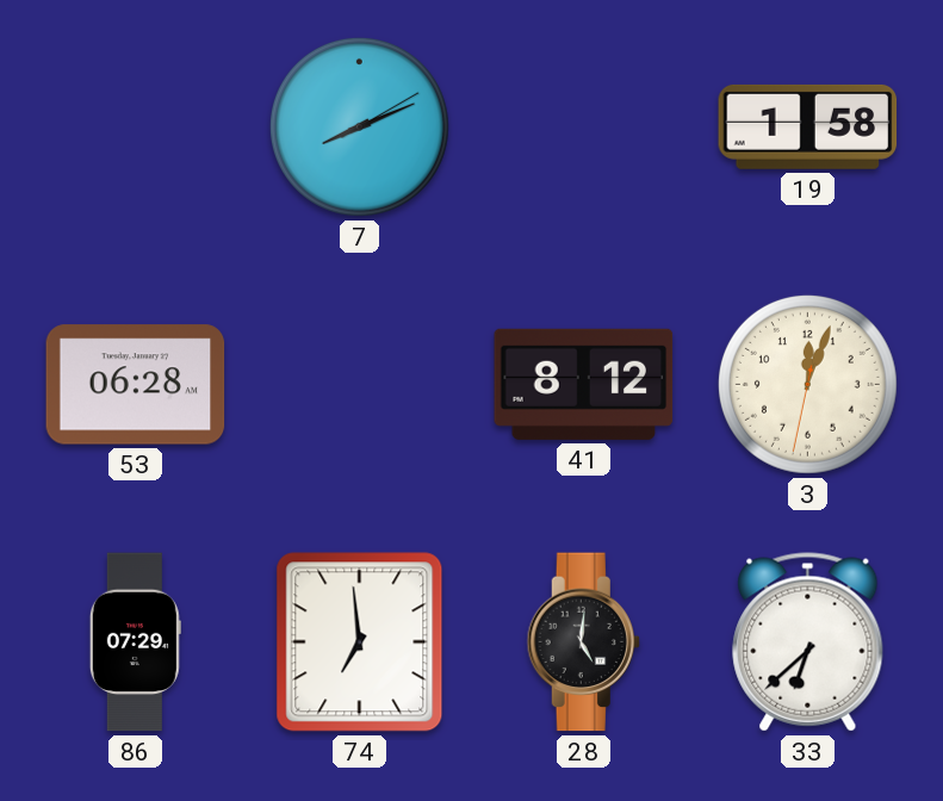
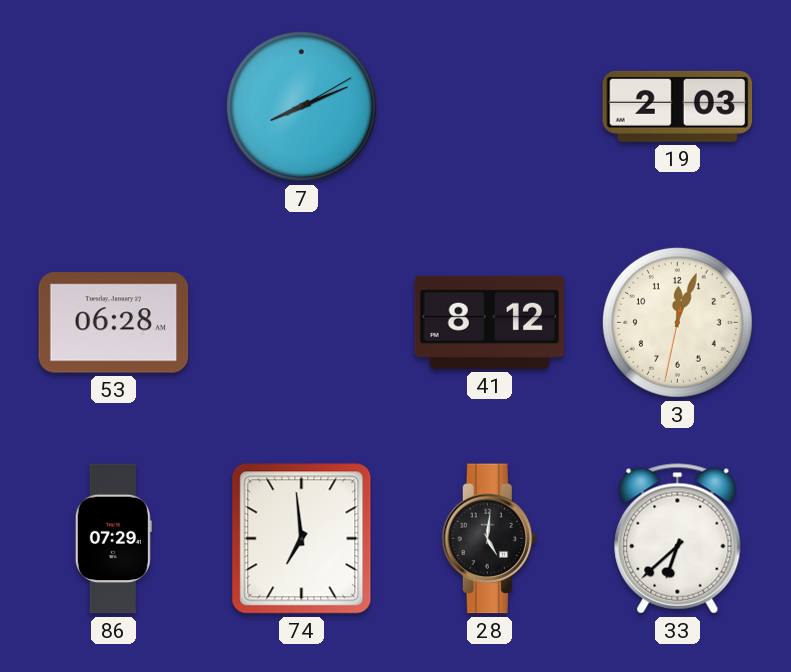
19: 1:58 -> 2:03
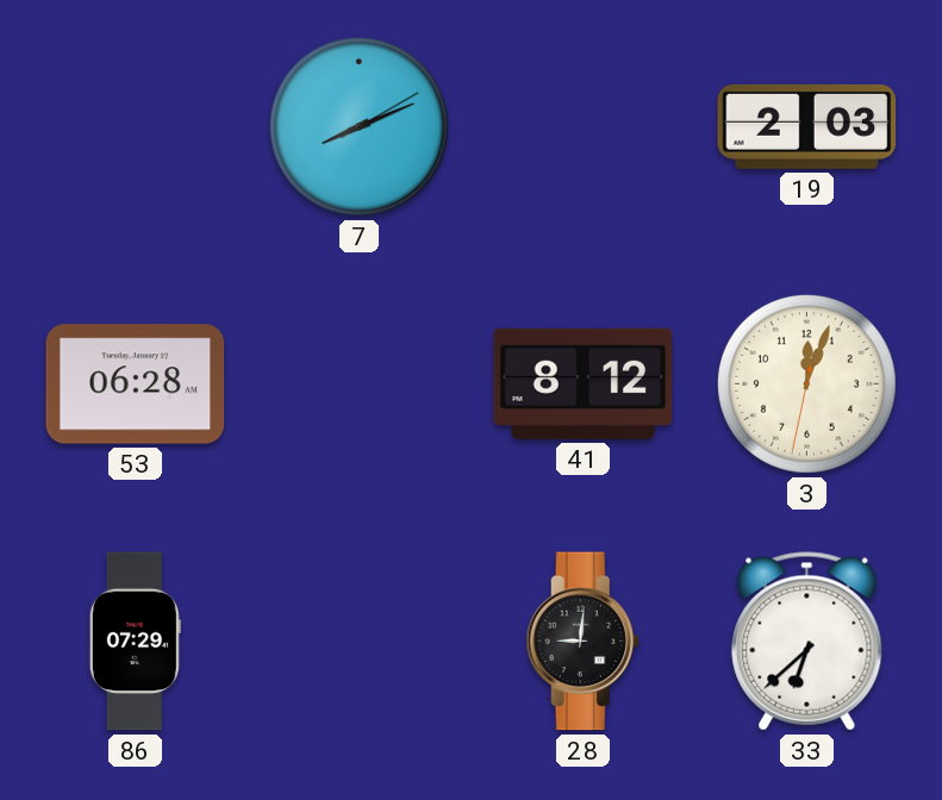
74: 6:59 -> none
28: 5:01 -> 9:01
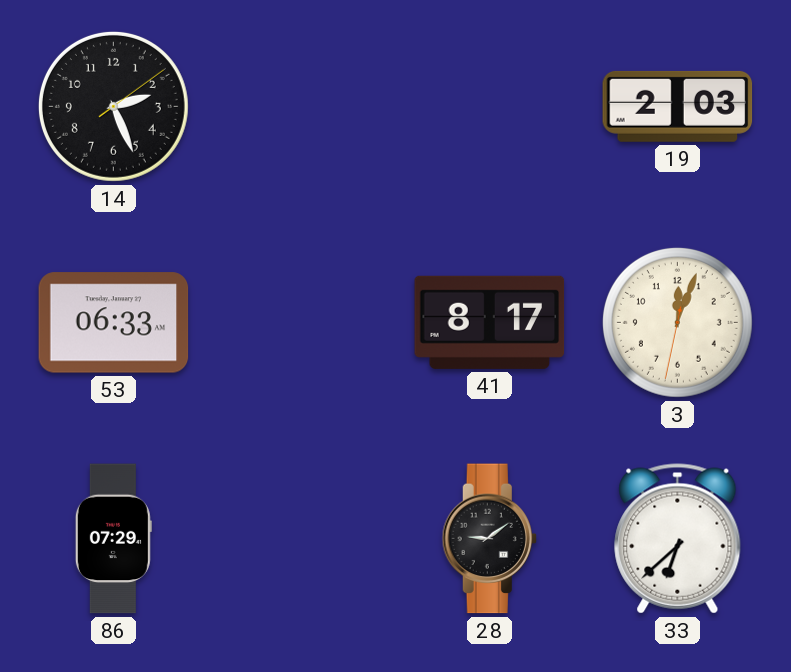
14: none -> 2:26
7: 8:11 -> none
53: 06:28 -> 06:33
41: 8:12 -> 8:17
28: 9:01 -> 9:09
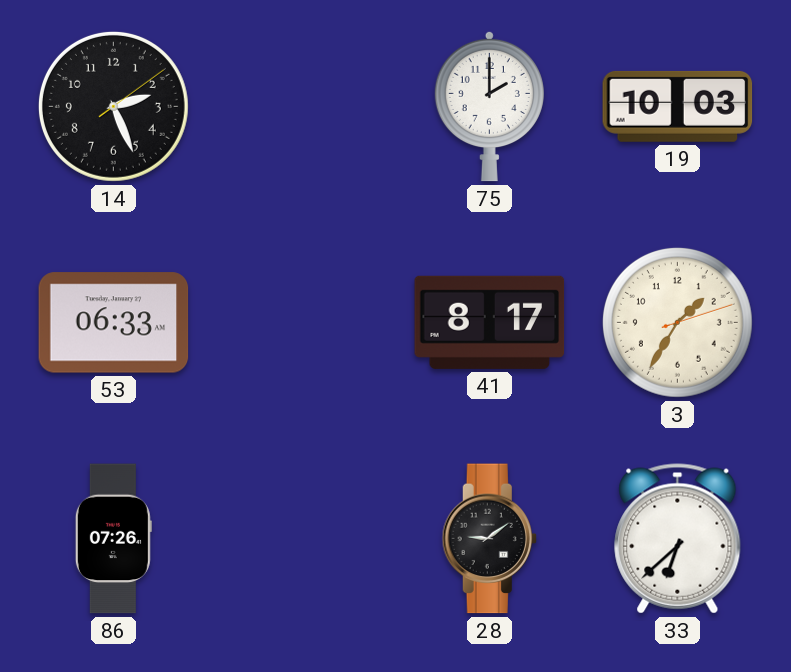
75: none -> 2:00
19: 2:03 -> 10:03
3: 12:03 -> 1:35
86: 07:29 -> 07:26
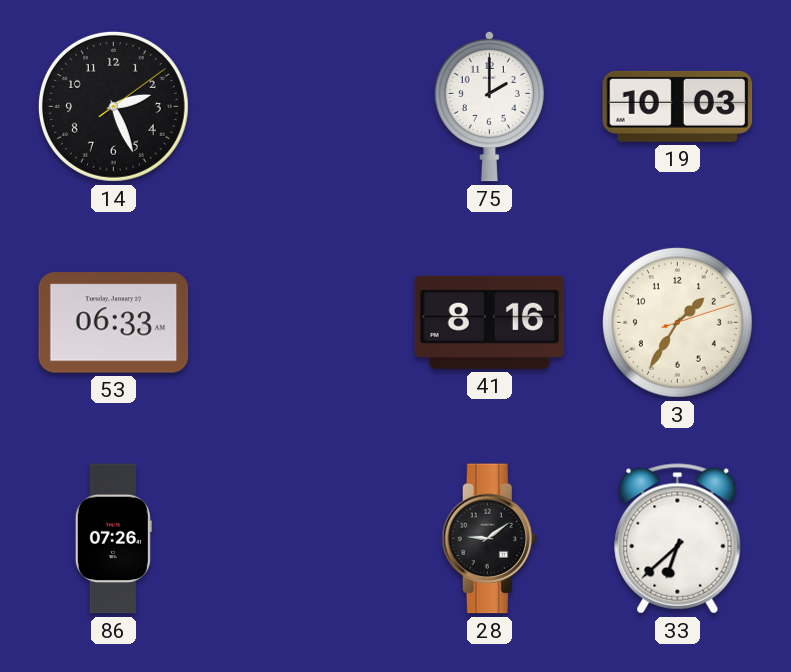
41: 8:17 -> 8:16
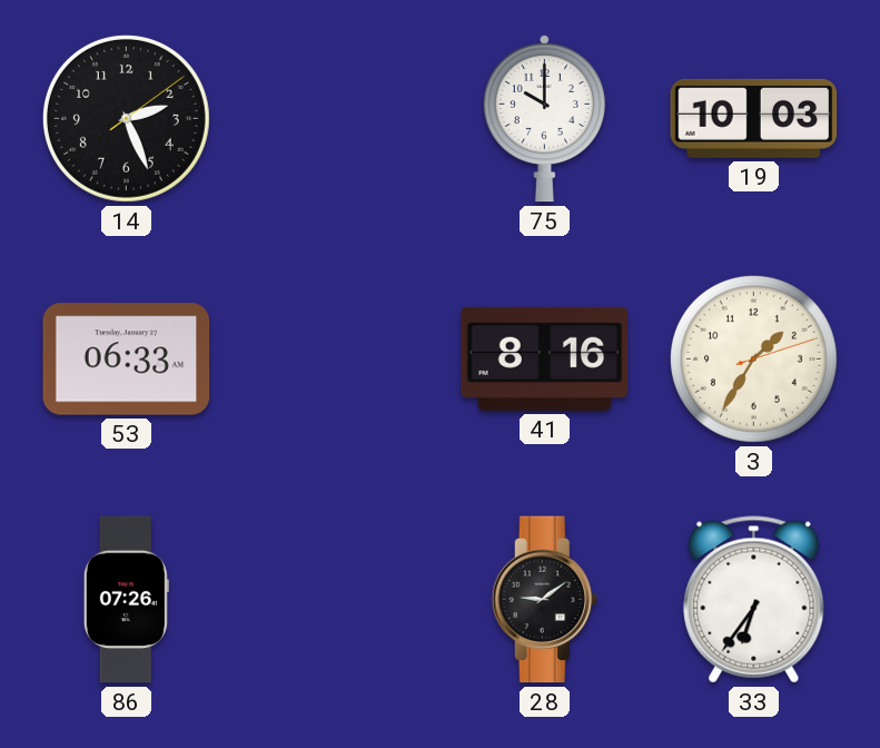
75: 2:00 -> 10:00
33: 6:38 -> 6:36
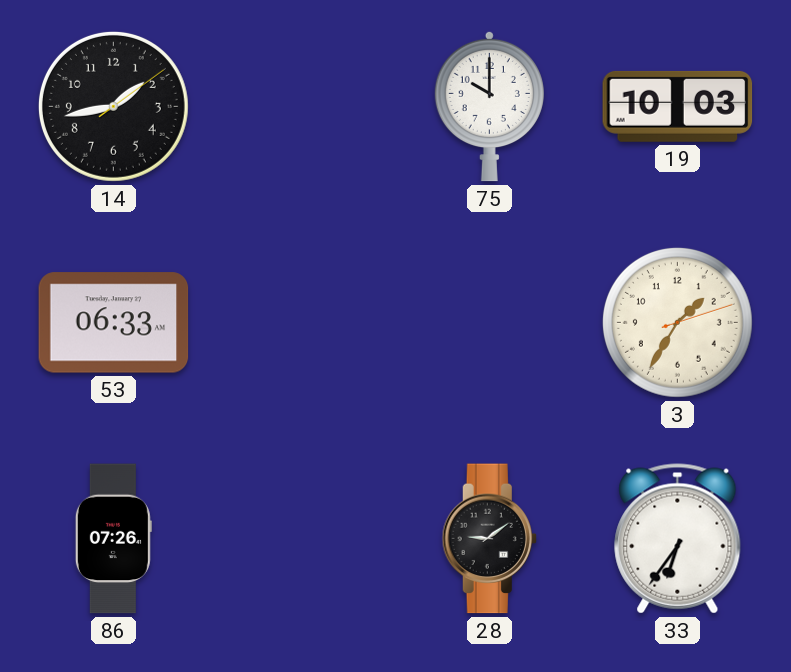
14: 2:26 -> 1:43
41: 8:16 -> none
